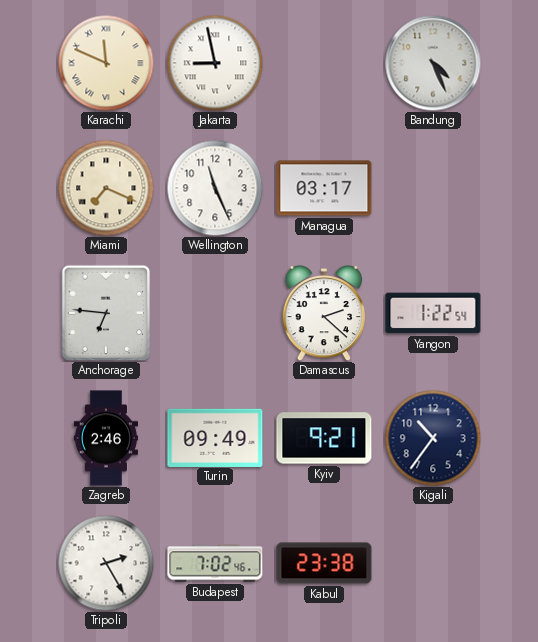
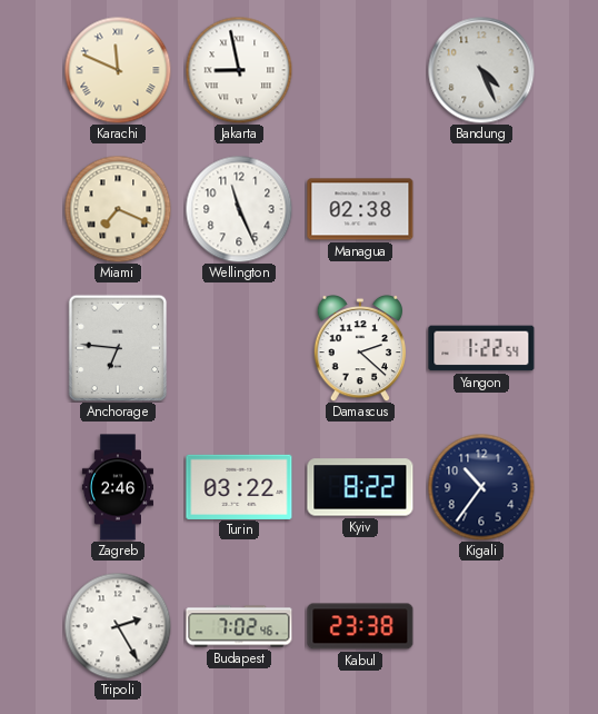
Managua: 03:17 -> 02:38
Turin: 09:49 -> 03:22
Kyiv: 9:21 -> 8:22
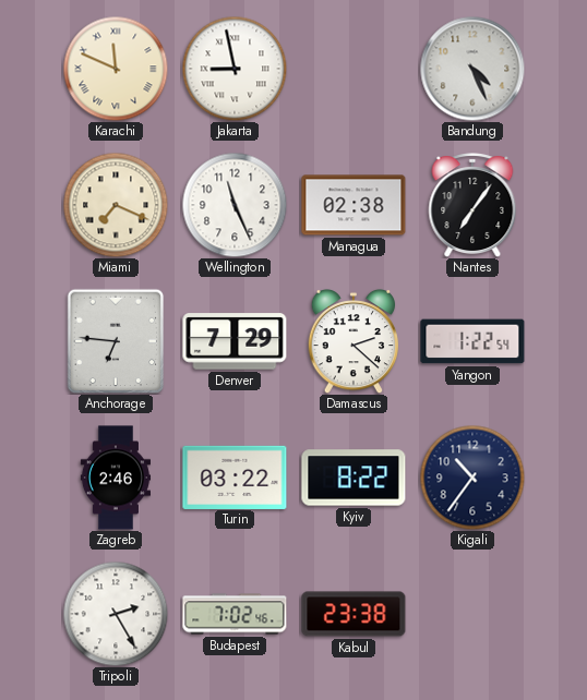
Nantes: none -> 7:06
Denver: none -> 7:29
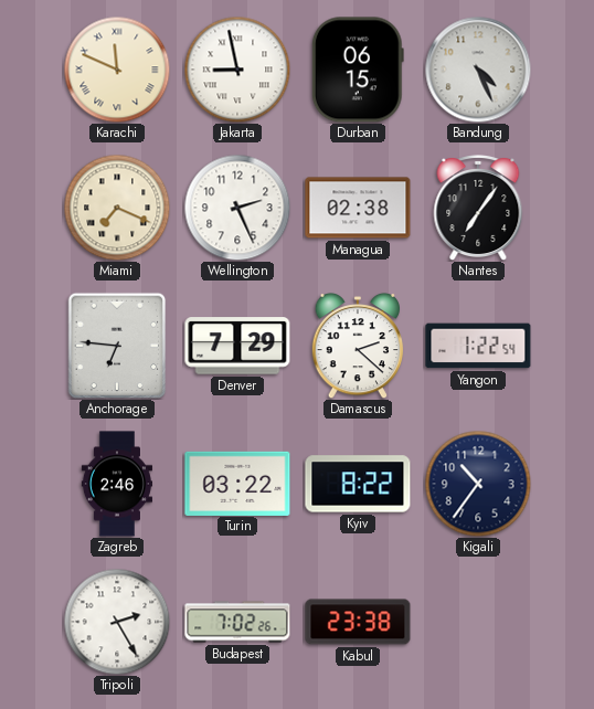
Durban: none -> 06:15
Wellington: 11:26 -> 2:26
Budapest: 7:02:46 -> 7:02:26
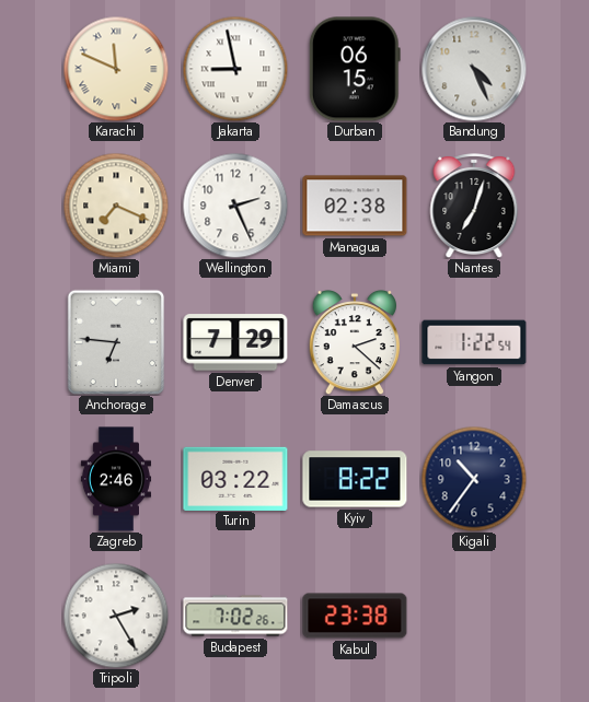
Nantes: 7:06 -> 7:03
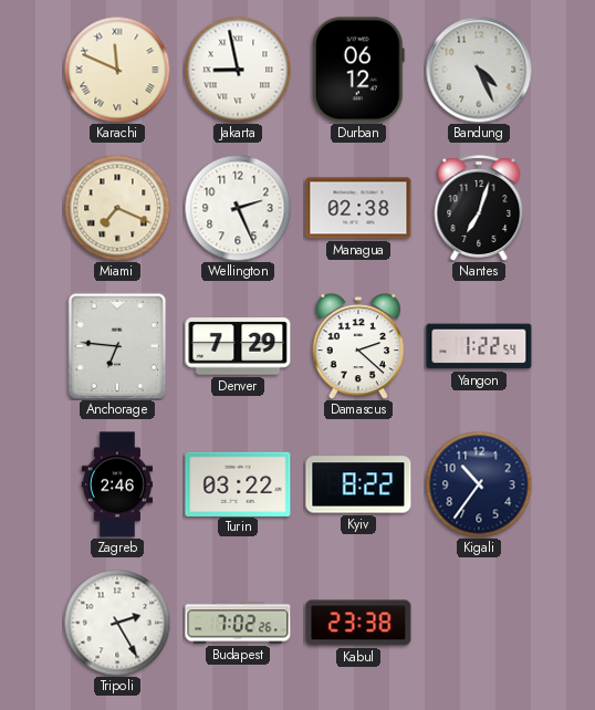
Durban: 06:15 -> 06:12
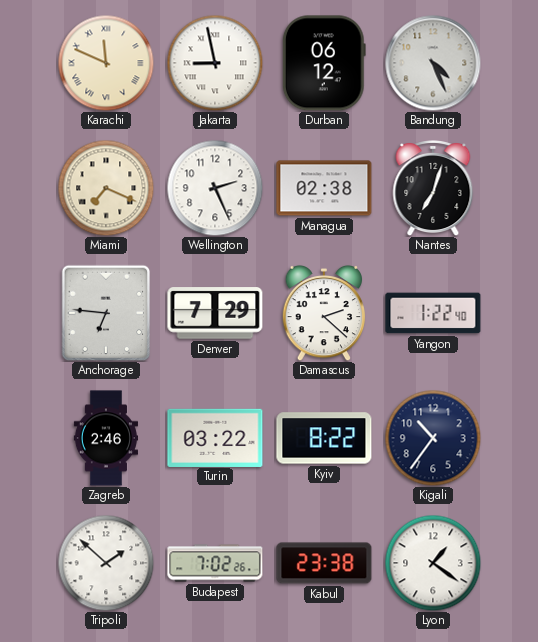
Yangon: 1:22:54 -> 1:22:40
Tripoli: 2:25 -> 1:52
Lyon: none -> 1:21
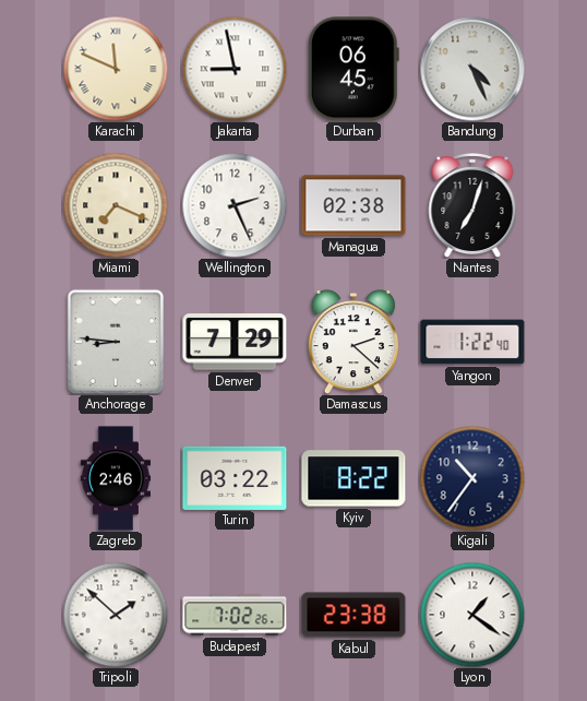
Durban: 06:12 -> 06:45
Anchorage: 6:46 -> 8:46
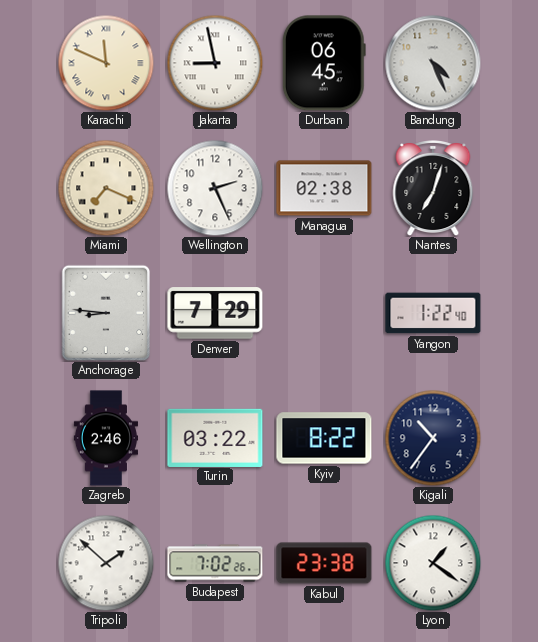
Damascus: 2:22 -> none
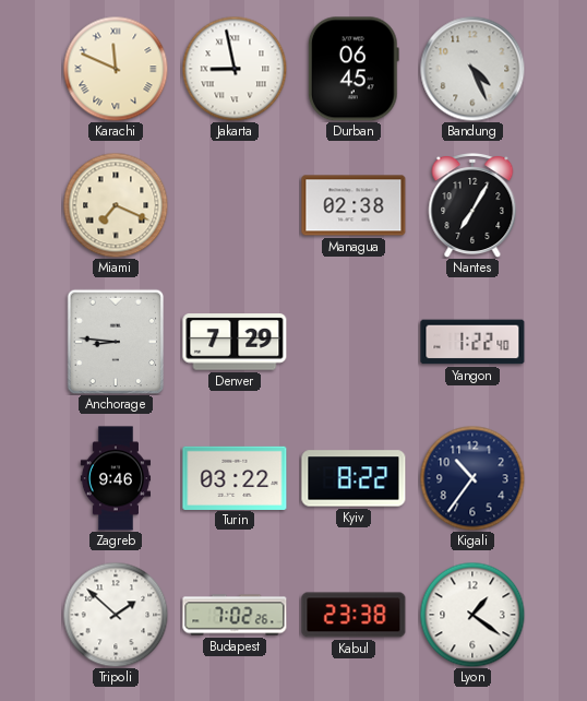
Wellington: 2:26 -> none
Nantes: 7:03 -> 7:05
Zagreb: 2:46 -> 9:46
